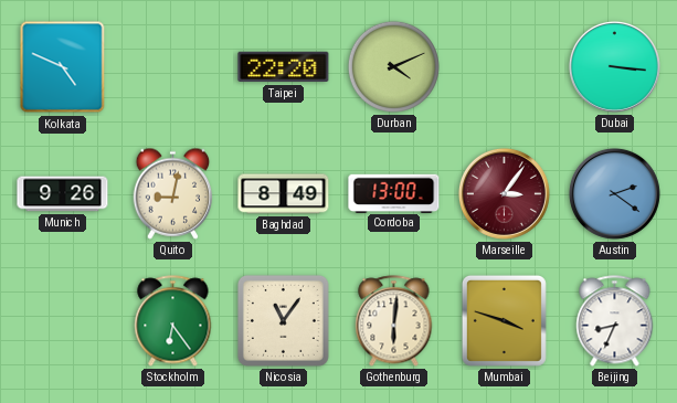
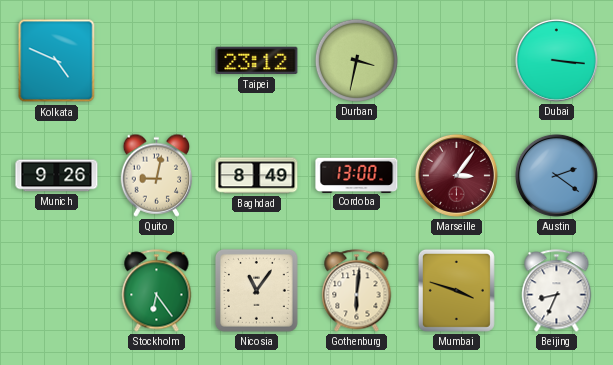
Taipei: 22:20 -> 23:12
Durban: 4:11 -> 3:32
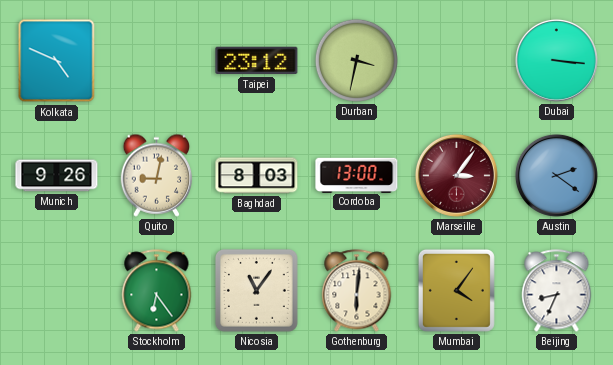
Baghdad: 8:49 -> 8:03
Mumbai: 3:48 -> 4:06
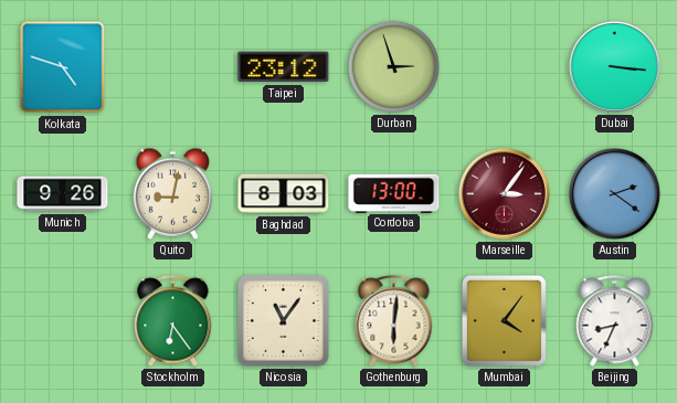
Kolkata: 4:49 -> 4:48
Durban: 3:32 -> 2:57
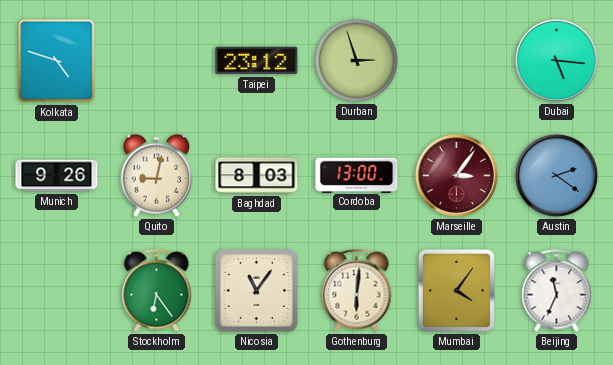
Dubai: 3:16 -> 5:16
Beijing: 8:34 -> 11:34
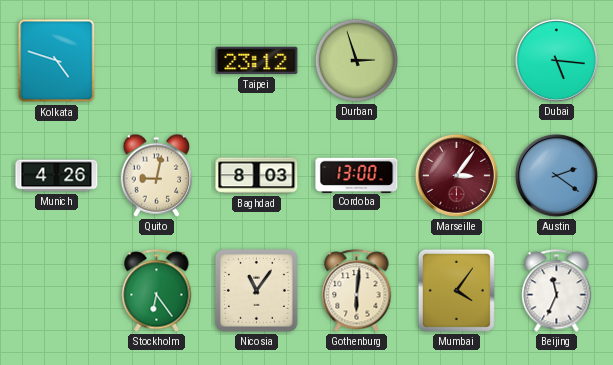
Munich: 9:26 -> 4:26
